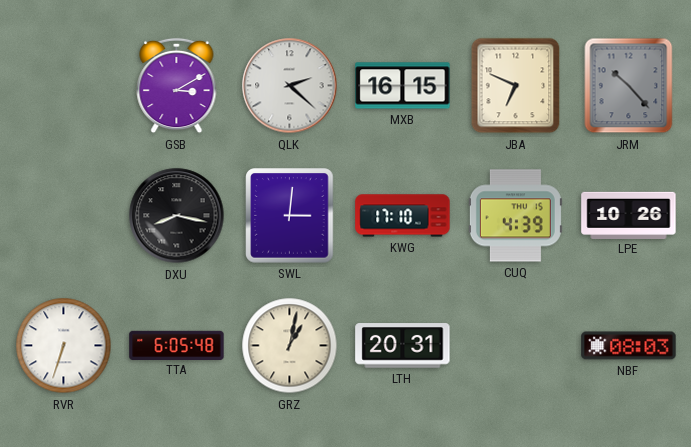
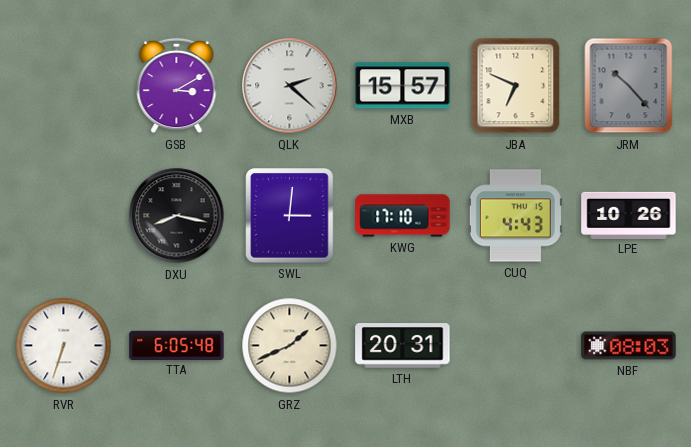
MXB: 16:15 -> 15:57
CUQ: 4:39 -> 4:43
GRZ: 1:02 -> 1:41
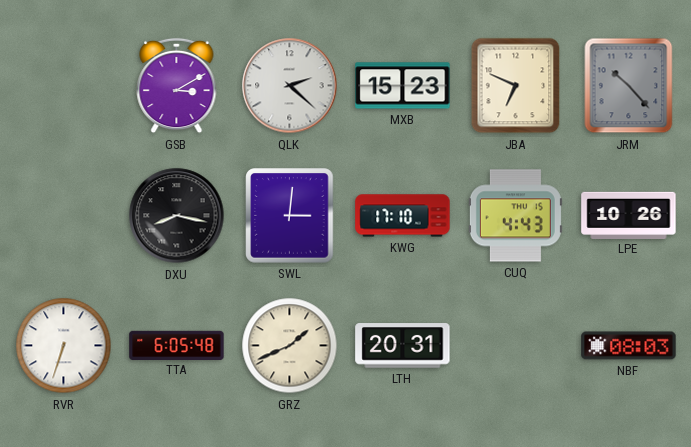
MXB: 15:57 -> 15:23
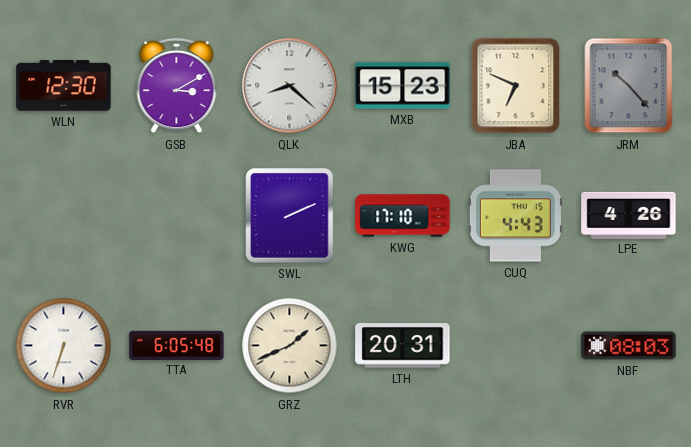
WLN: none -> 12:30
QLK: 2:22 -> 8:22
DXU: 8:17 -> none
SWL: 3:01 -> 2:11
LPE: 10:26 -> 4:26
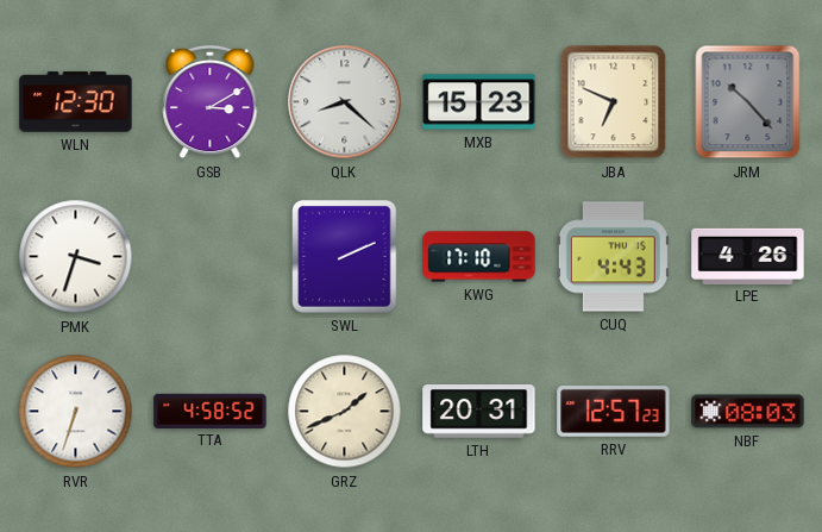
PMK: none -> 3:33
TTA: 6:05 -> 4:58
RRV: none -> 12:57
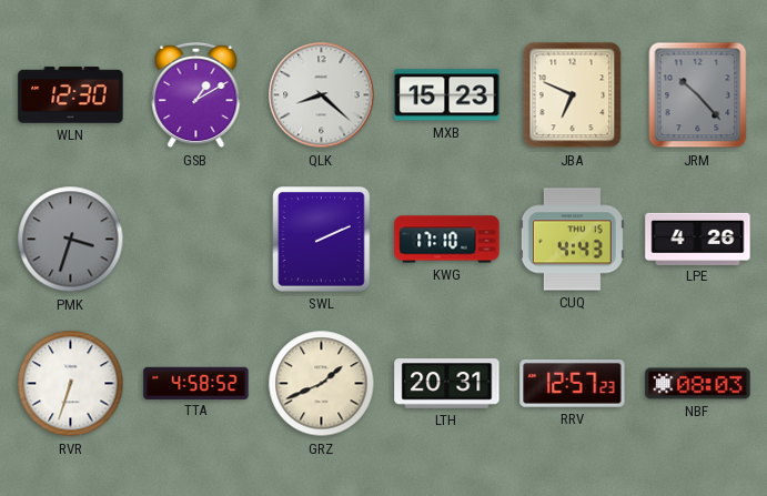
GSB: 3:10 -> 1:10
PMK dial: white -> grey
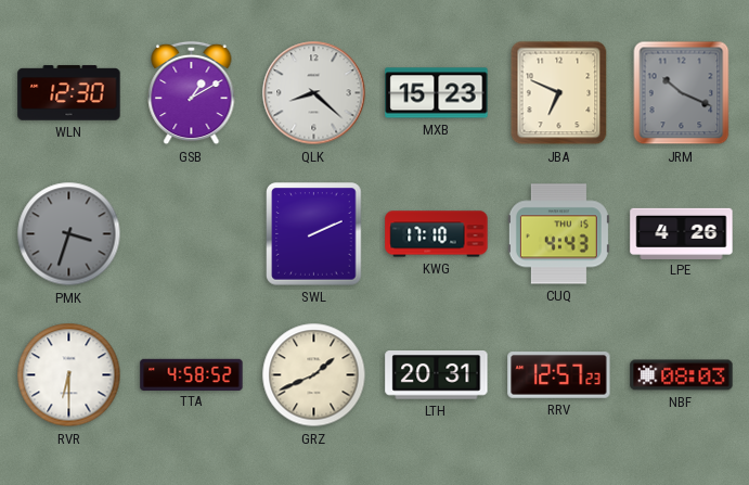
JRM: 10:23 -> 10:19
RVR: 6:33 -> 6:30
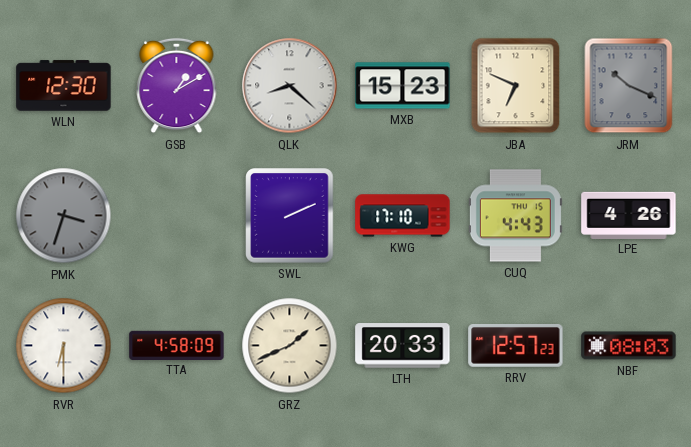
TTA: 4:58:52 -> 4:58:09
LTH: 20:31 -> 20:33
